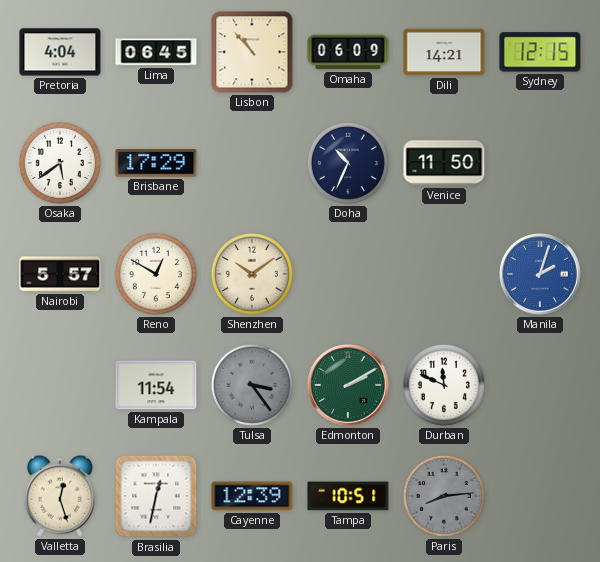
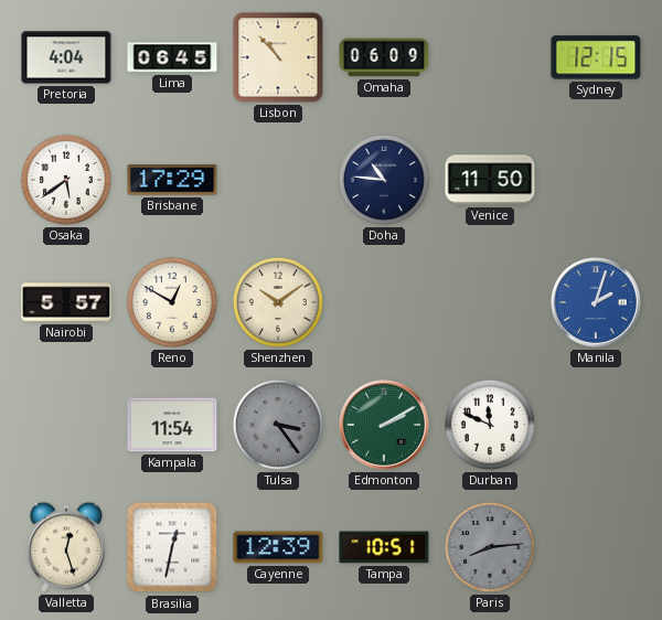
Dili: 14:21 -> none
Doha: 10:34 -> 10:46
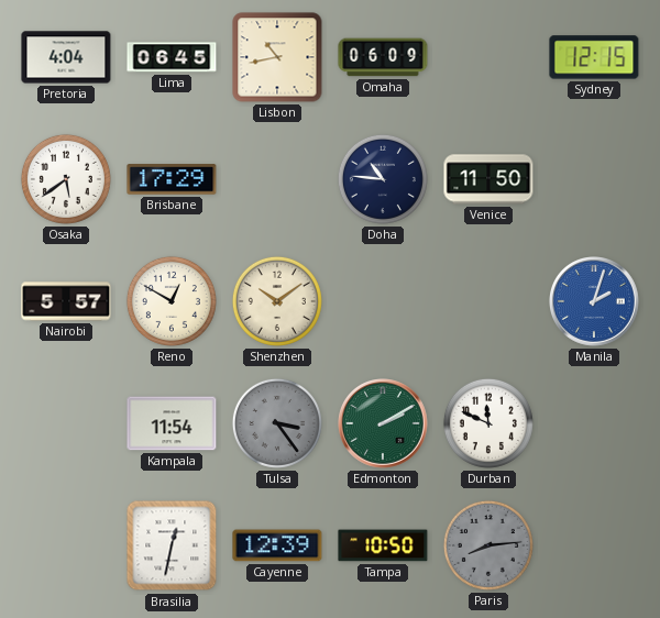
Lisbon: 10:53 -> 10:43
Valletta: 12:27 -> none
Tampa: 10:51 -> 10:50
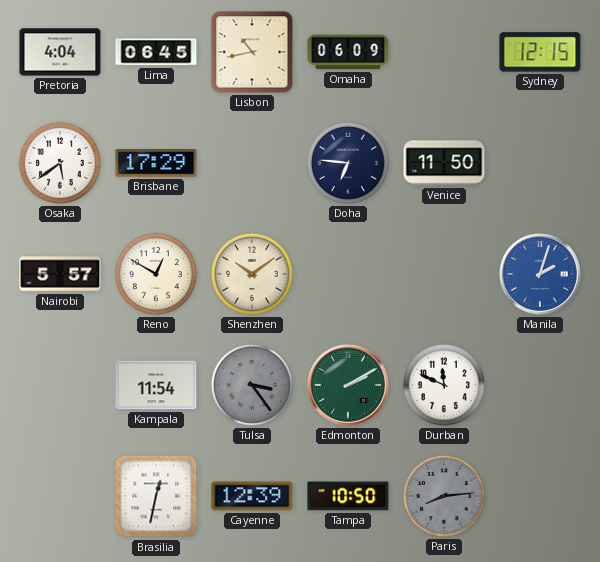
Doha: 10:46 -> 6:46
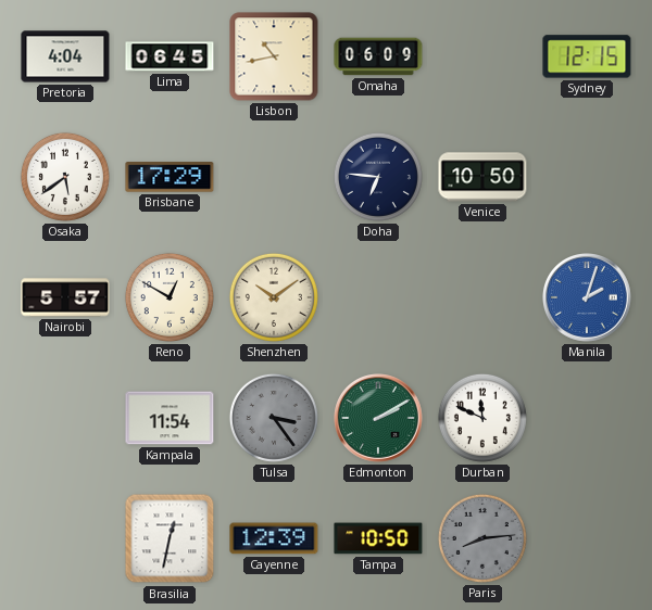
Venice: 11:50 -> 10:50
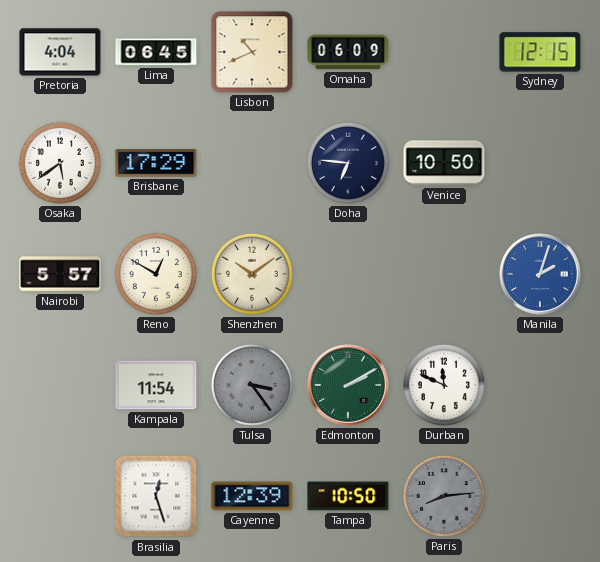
Lisbon: 10:43 -> 10:41
Brasilia: 12:32 -> 12:27
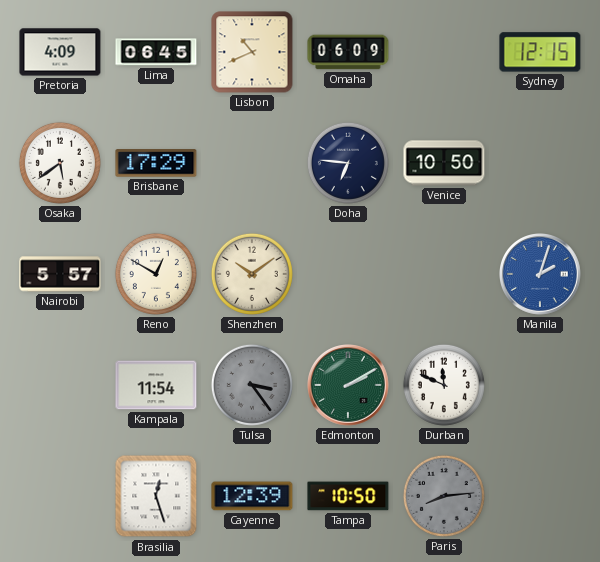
Pretoria: 4:04 -> 4:09
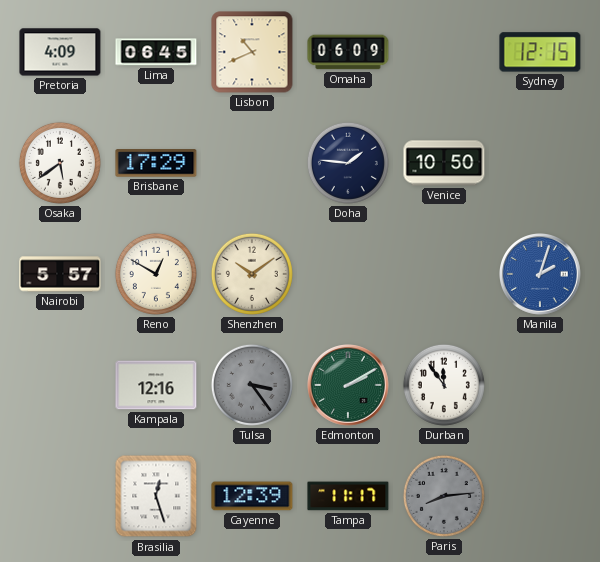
Doha: 6:46 -> 1:46
Kampala: 11:54 -> 12:16
Durban: 11:49 -> 11:54
Tampa: 10:50 -> 11:17
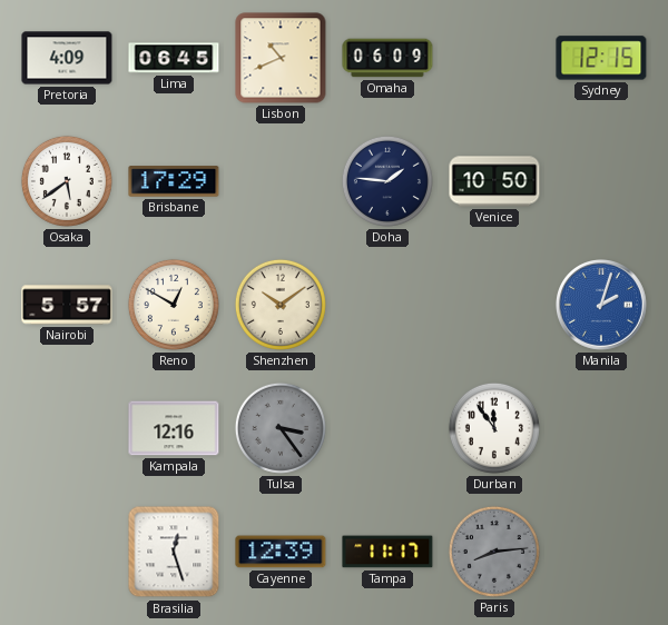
Edmonton: 2:10 -> none
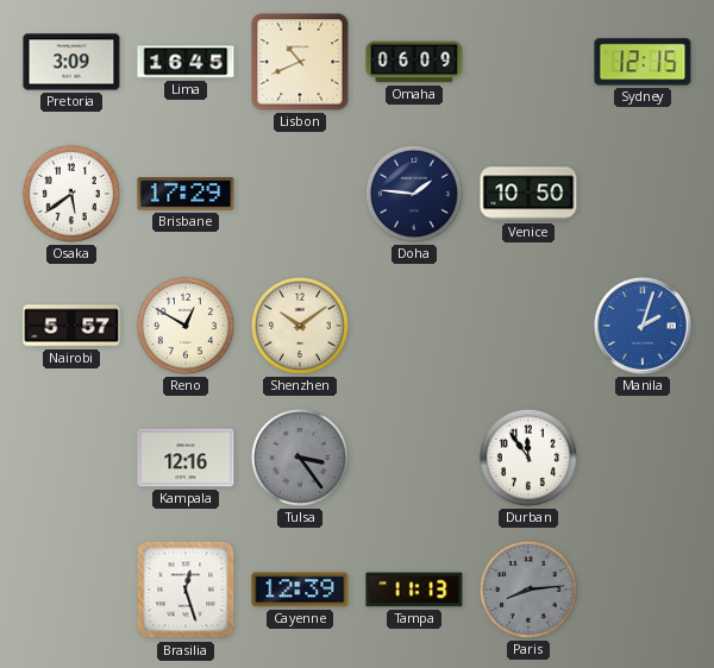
Pretoria: 4:09 -> 3:09
Lima: 06:45 -> 16:45
Tampa: 11:17 -> 11:13
